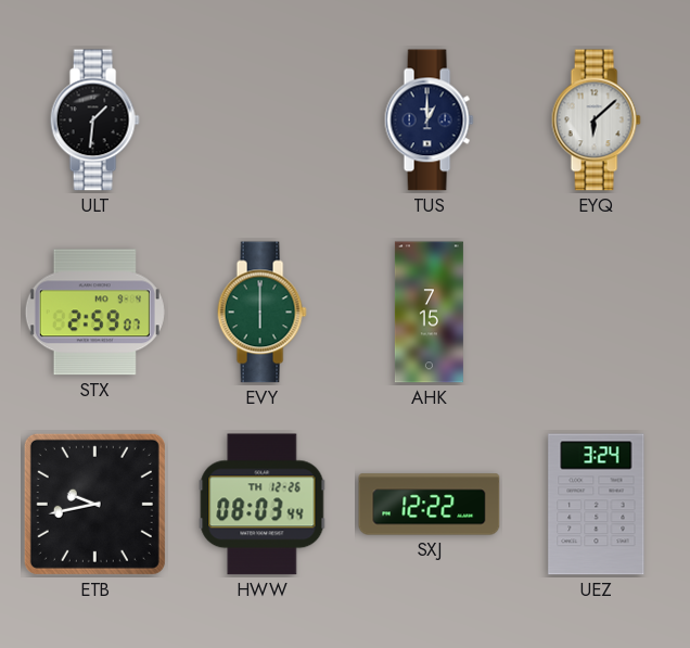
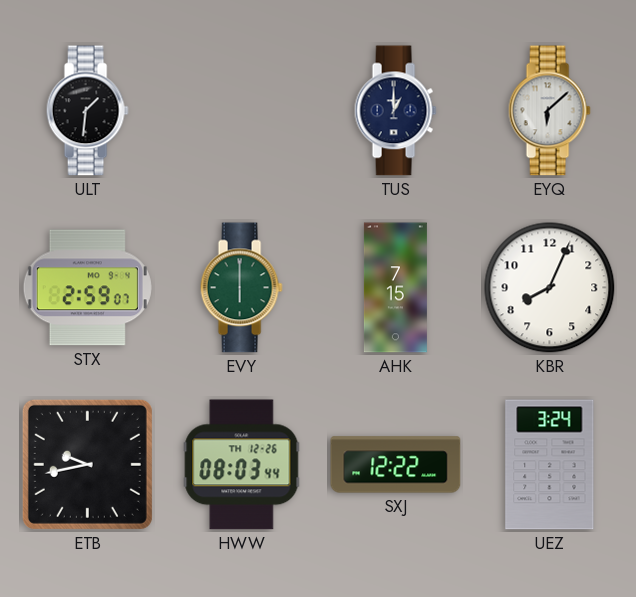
KBR: none -> 8:04
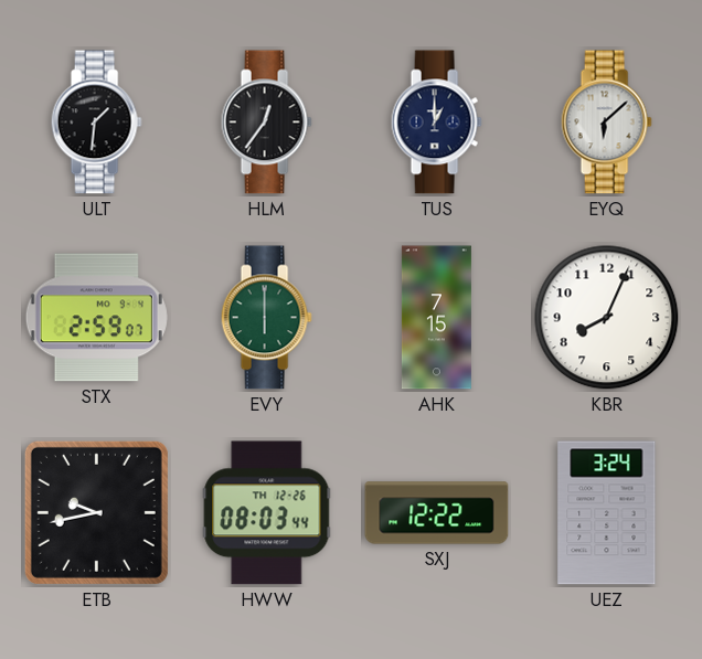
HLM: none -> 12:36
